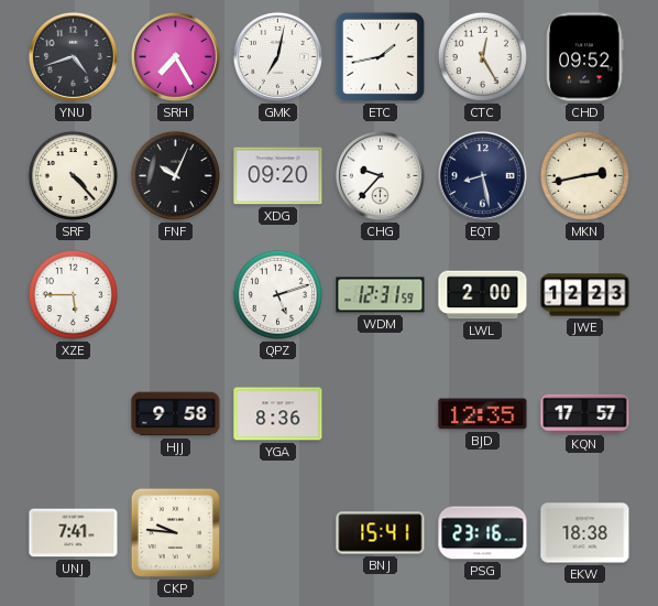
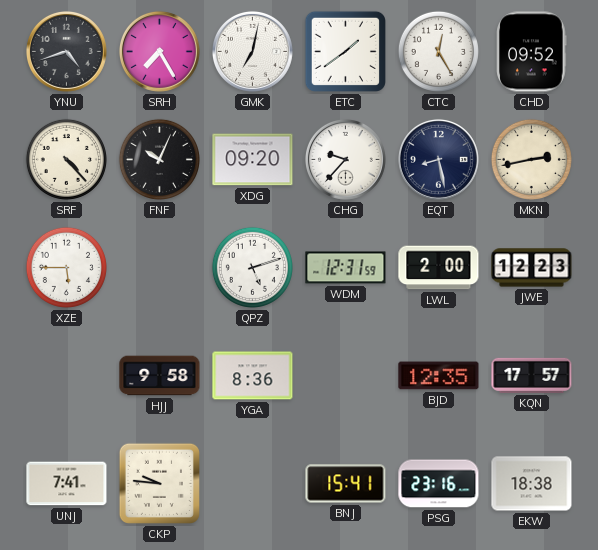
ETC: 1:43 -> 1:39
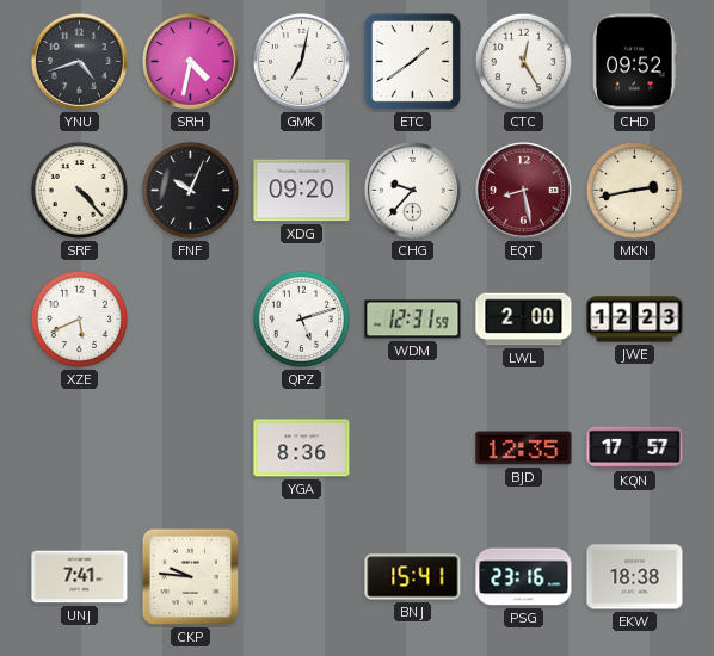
SRH: 7:25 -> 4:32
EQT dial: navy -> burgundy
XZE: 5:45 -> 5:41
HJJ: 9:58 -> none
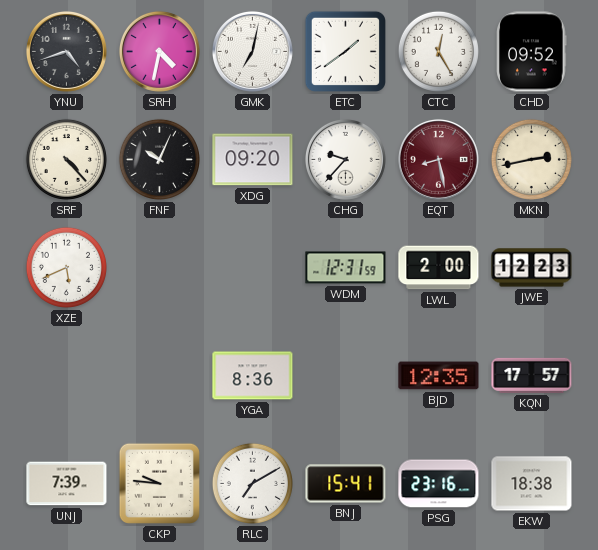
QPZ: 5:12 -> none
UNJ: 7:41 -> 7:39
RLC: none -> 7:10
